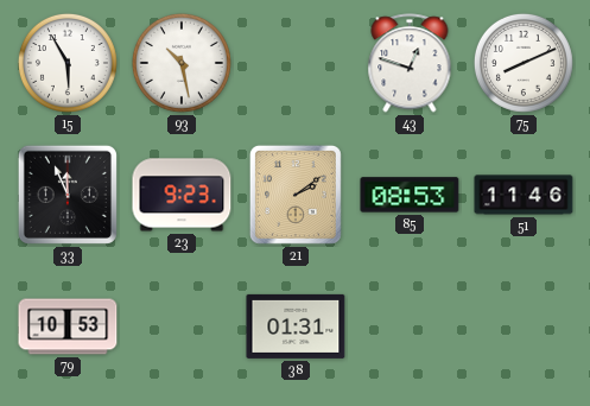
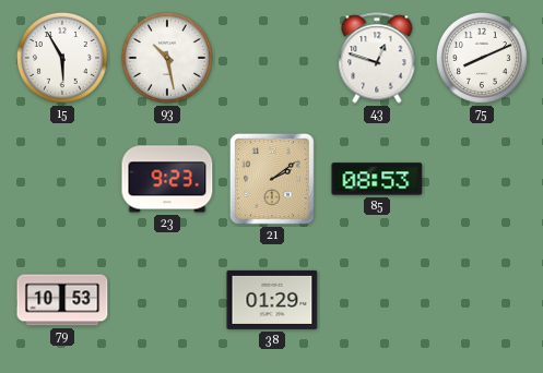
33: 11:56 -> none
51: 11:46 -> none
38: 01:31 -> 01:29
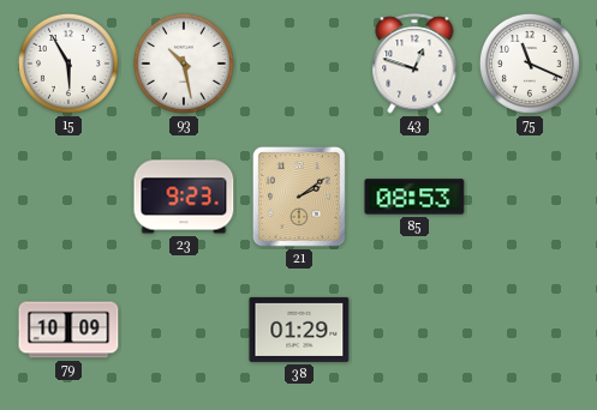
75: 8:11 -> 11:19
79: 10:53 -> 10:09
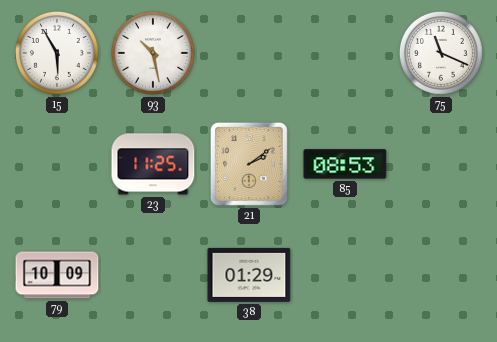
43: 12:48 -> none
23: 9:23 -> 11:25
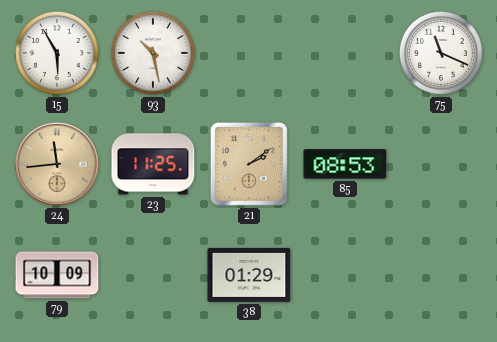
24: none -> 11:44
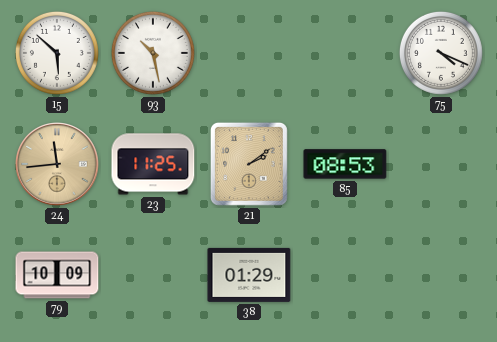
15: 5:55 -> 5:52
75: 11:19 -> 4:19
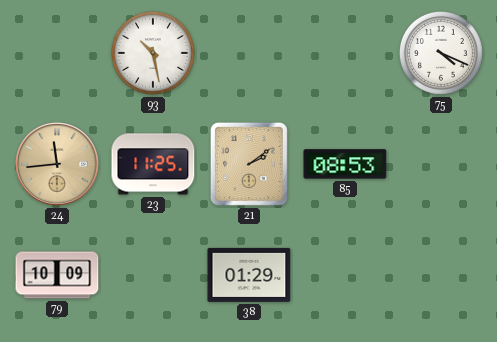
15: 5:52 -> none
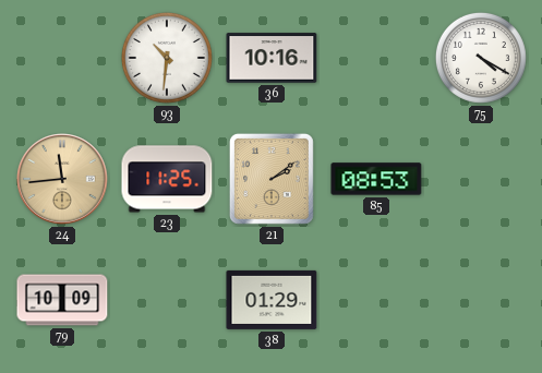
93: 10:28 -> 10:31
36: none -> 10:16
75: 4:19 -> 4:20
